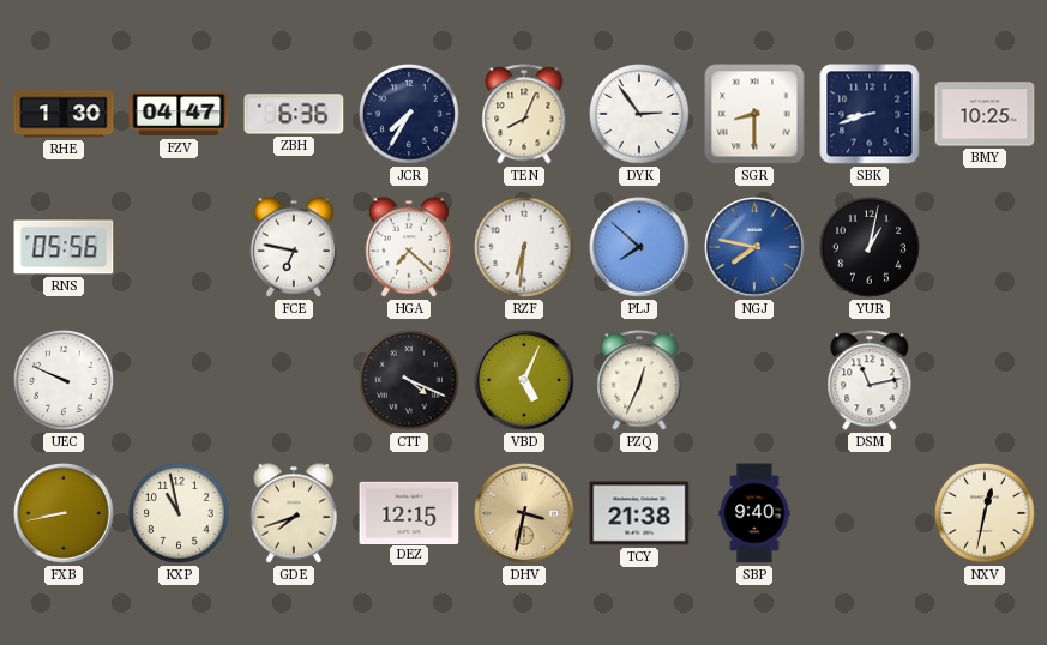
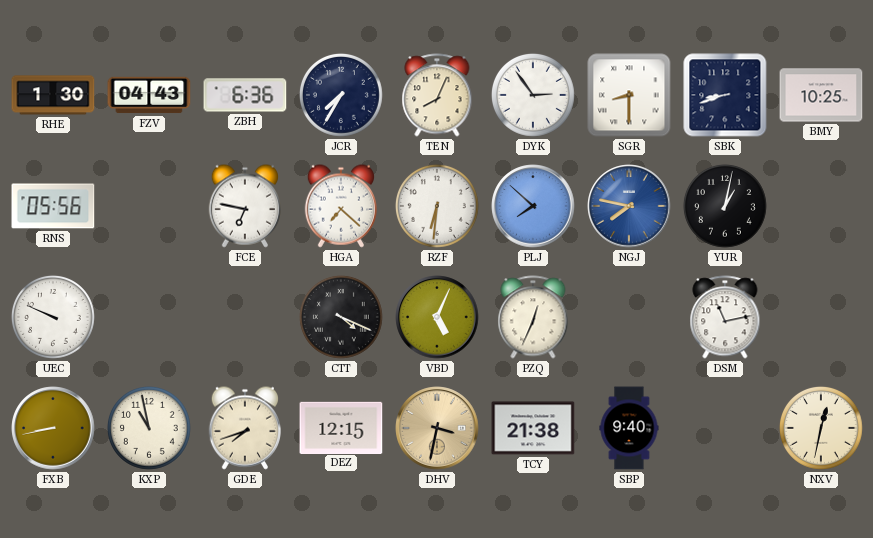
FZV: 04:47 -> 04:43
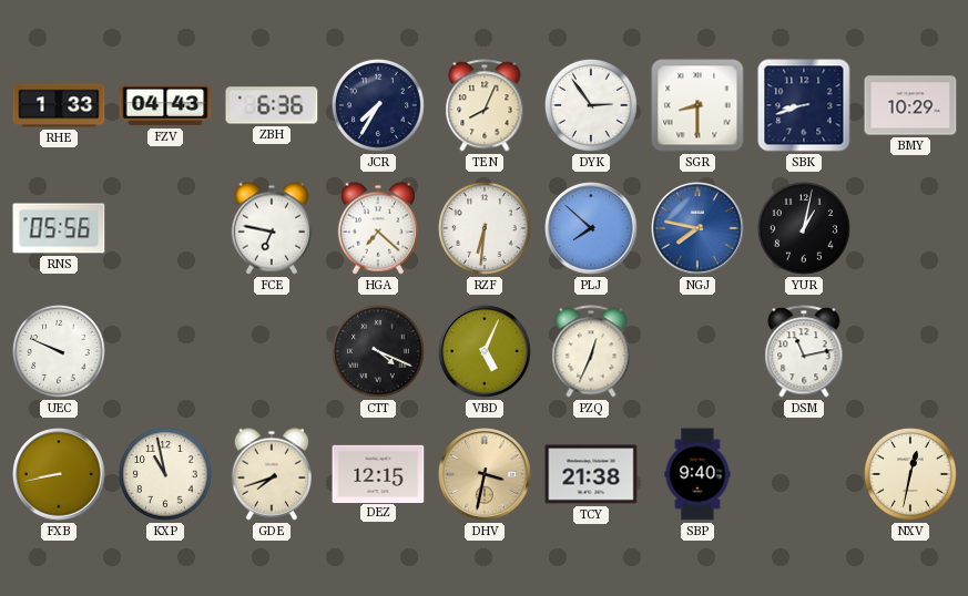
RHE: 1:30 -> 1:33
BMY: 10:25 -> 10:29
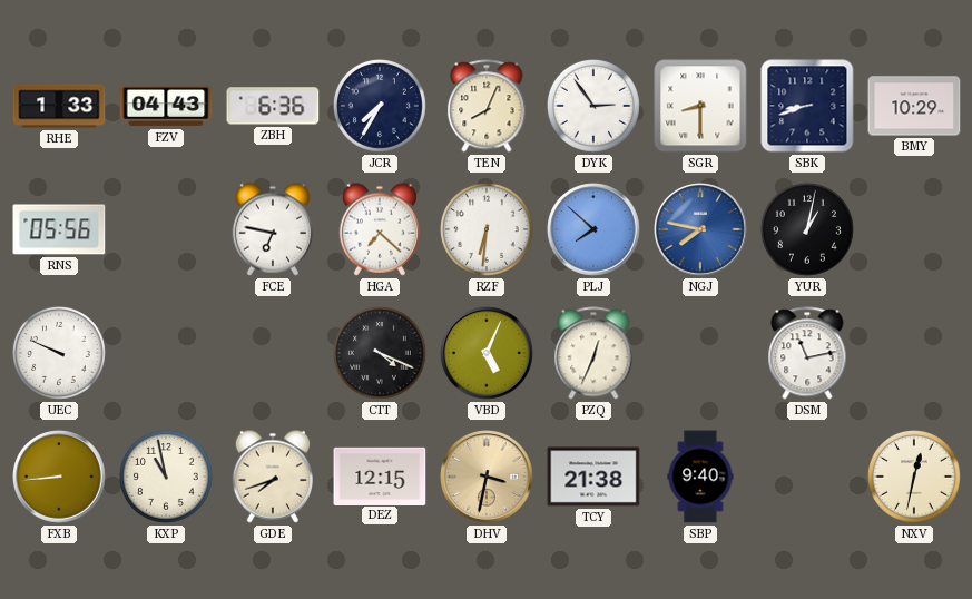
FXB: 8:43 -> 8:44
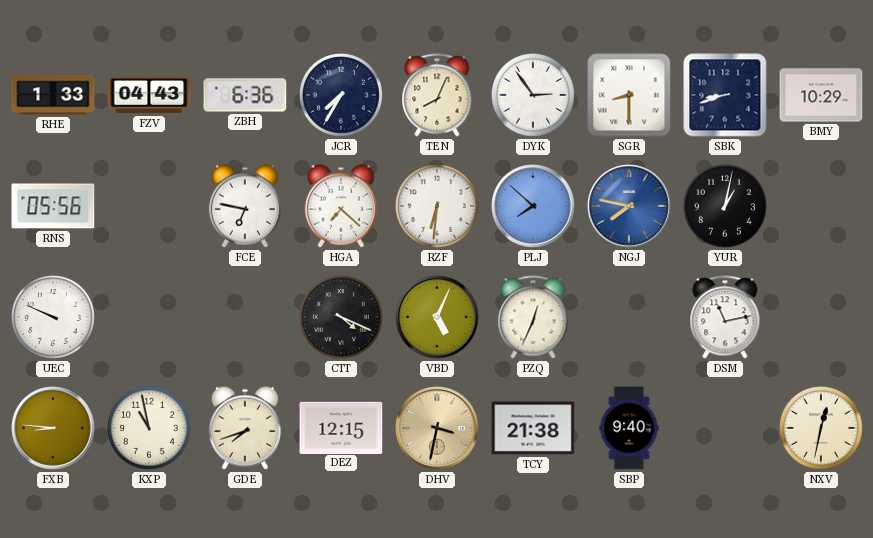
FXB: 8:44 -> 8:46
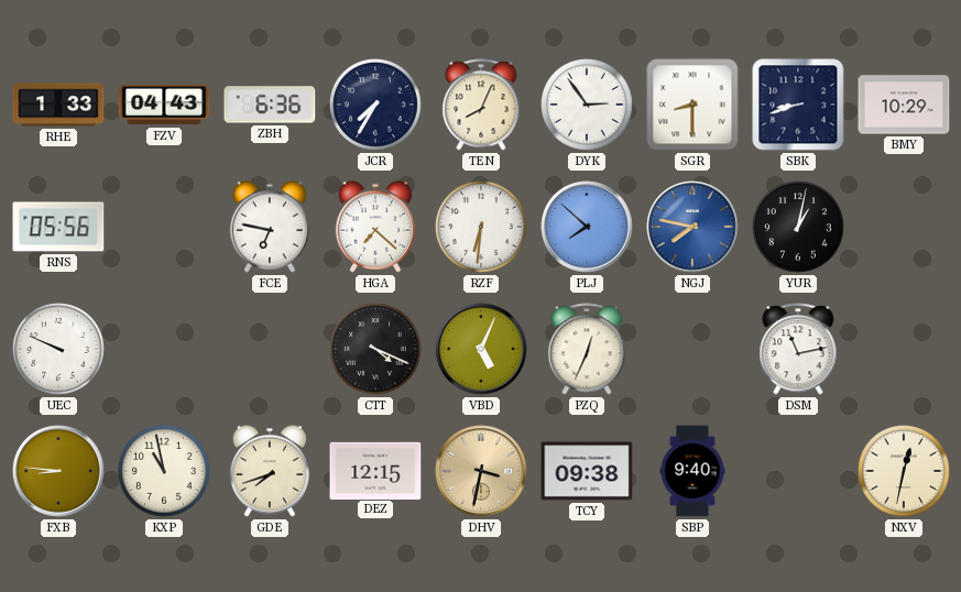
TCY: 21:38 -> 09:38
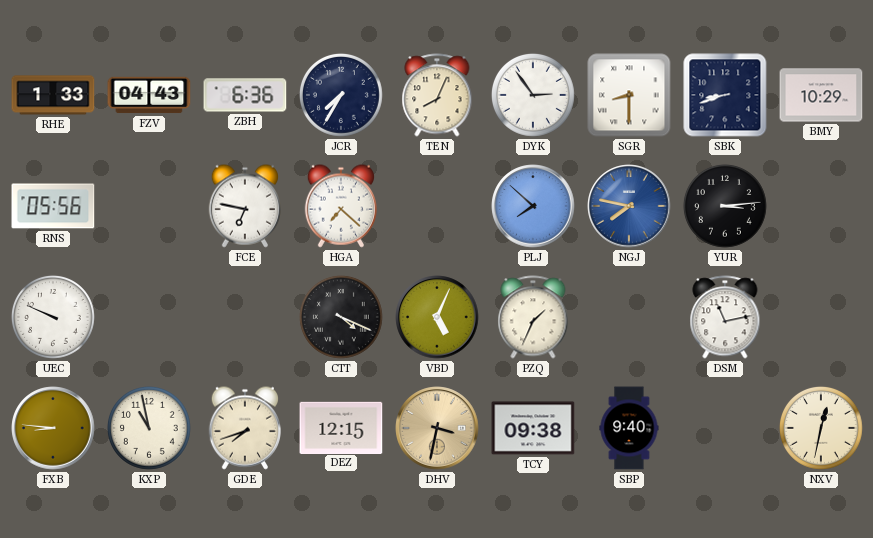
RZF: 6:31 -> none
YUR: 1:02 -> 3:14
PZQ: 12:34 -> 1:34
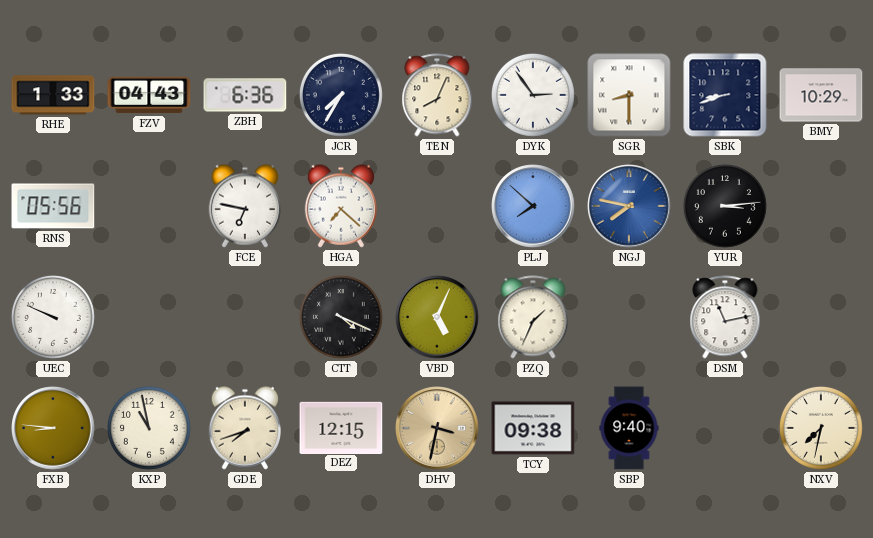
NXV: 12:32 -> 7:32
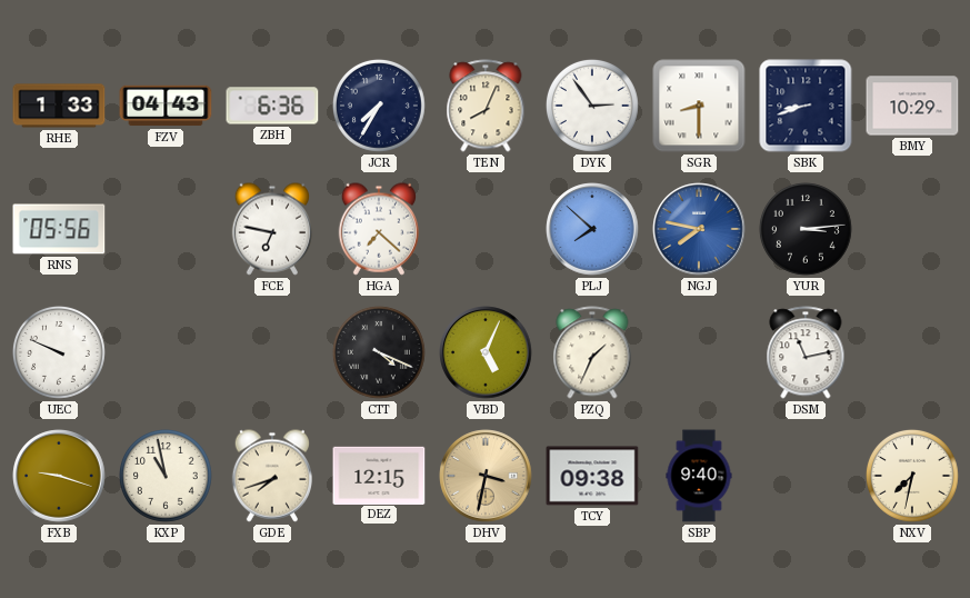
FXB: 8:46 -> 9:18
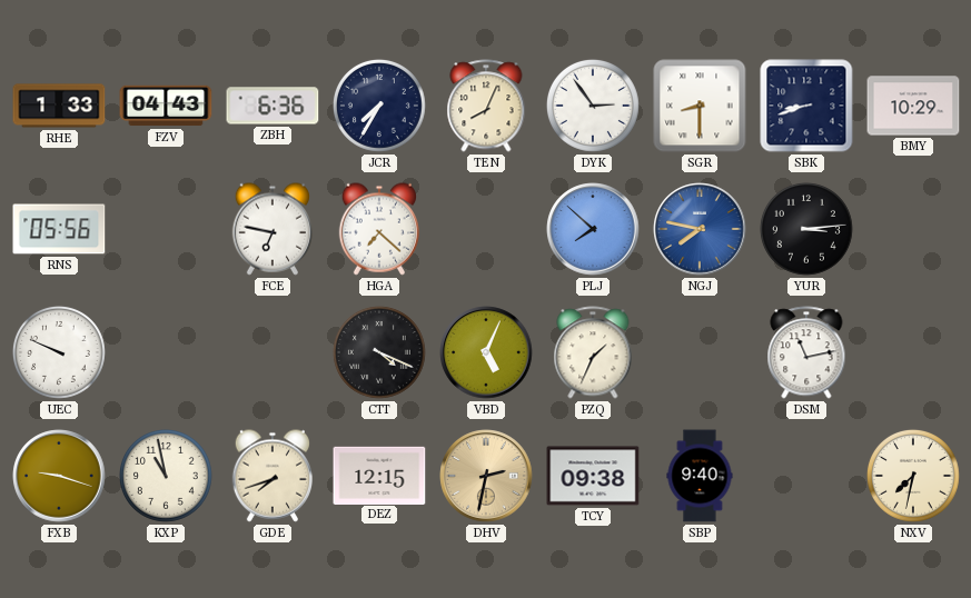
DHV: 3:32 -> 2:32
